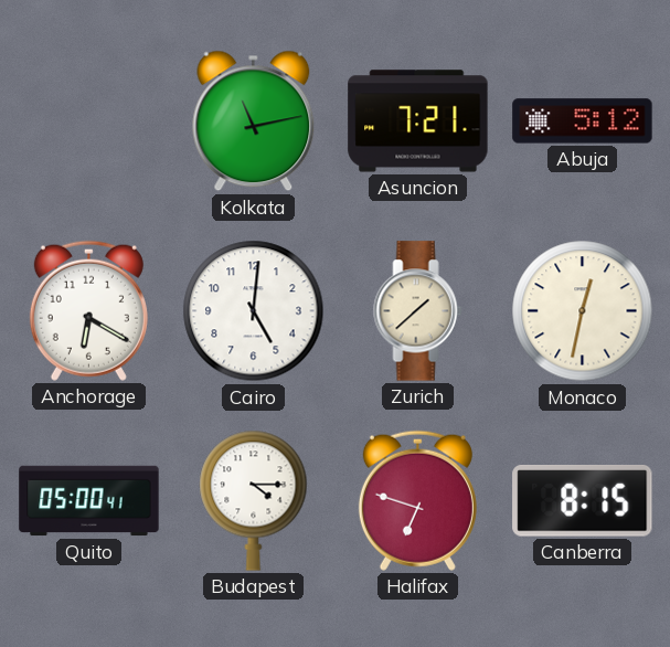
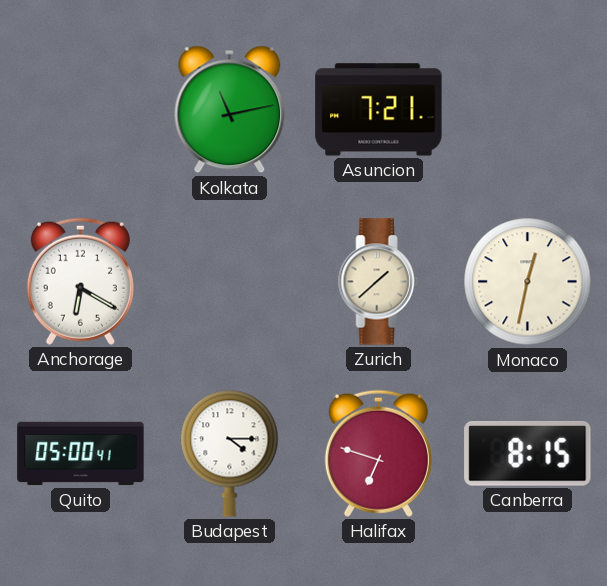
Abuja: 5:12 -> none
Cairo: 5:01 -> none
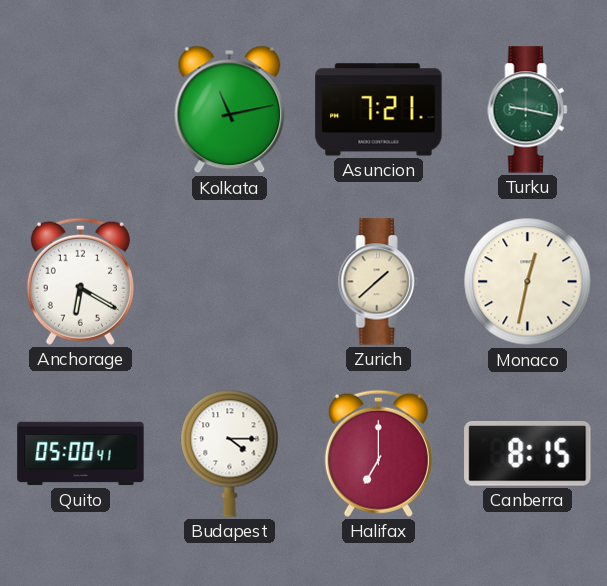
Turku: none -> 9:17
Halifax: 6:48 -> 7:00
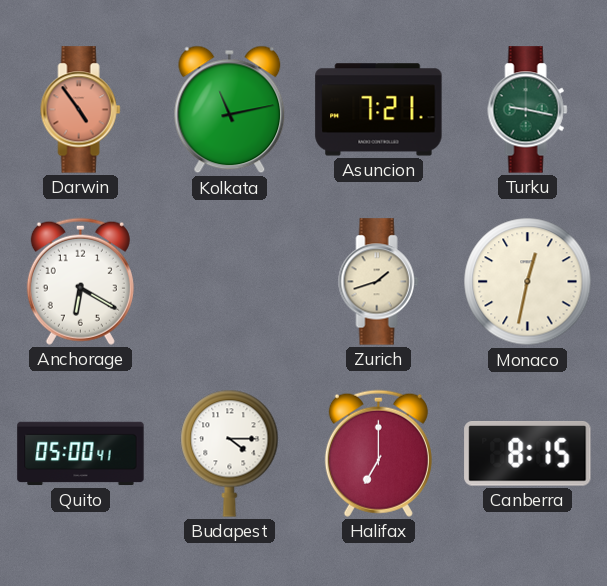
Darwin: none -> 4:54
Zurich: 1:38 -> 1:42
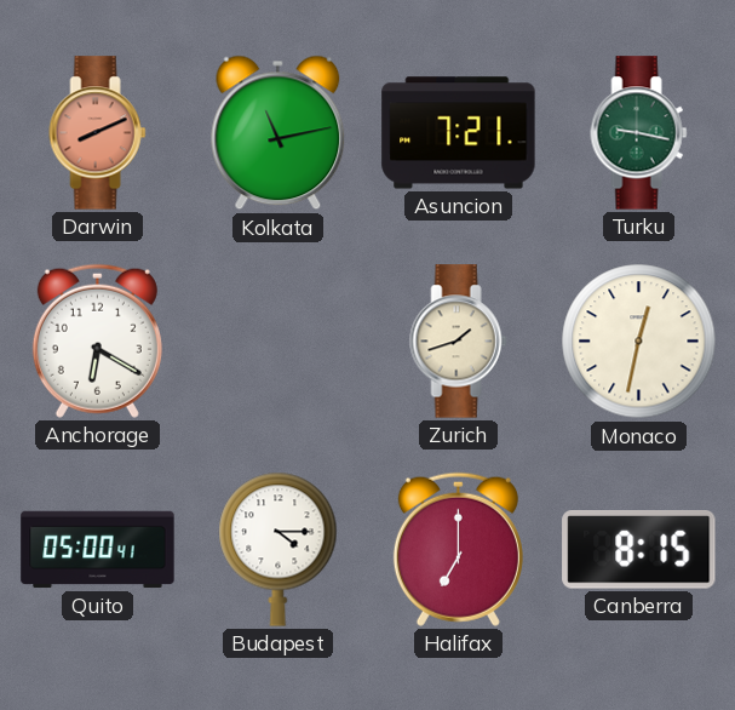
Darwin: 4:54 -> 8:11
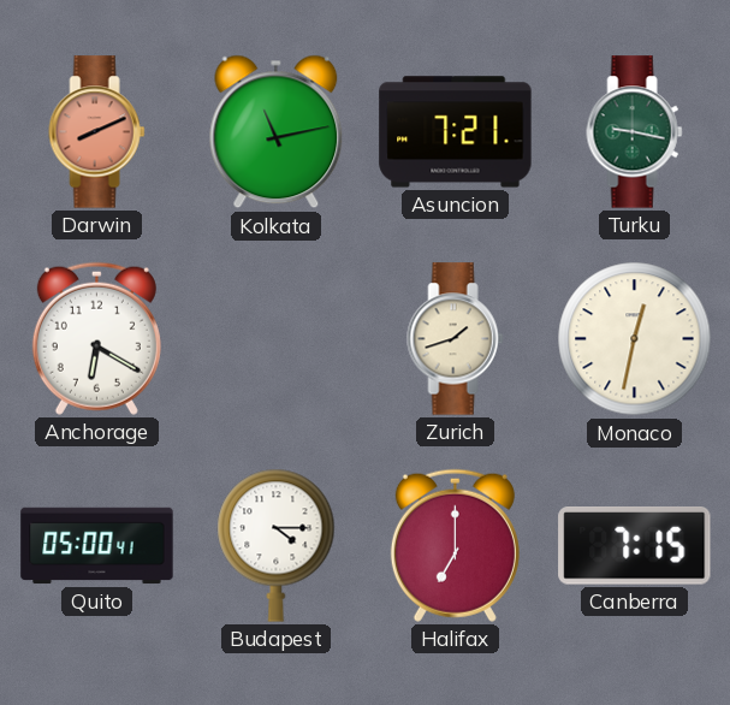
Canberra: 8:15 -> 7:15
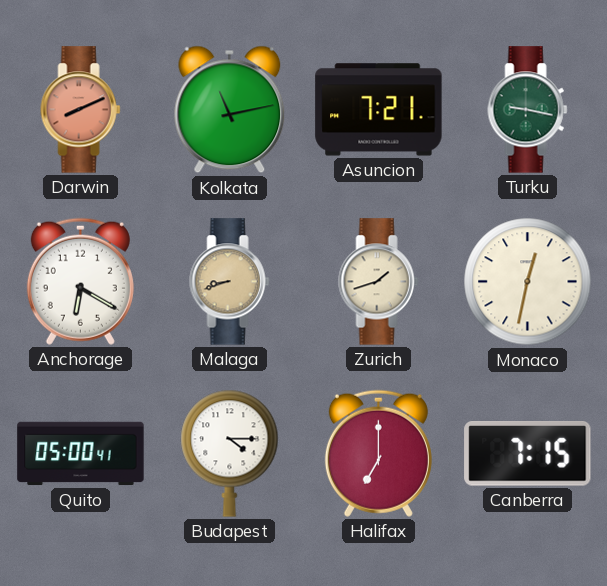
Malaga: none -> 8:42
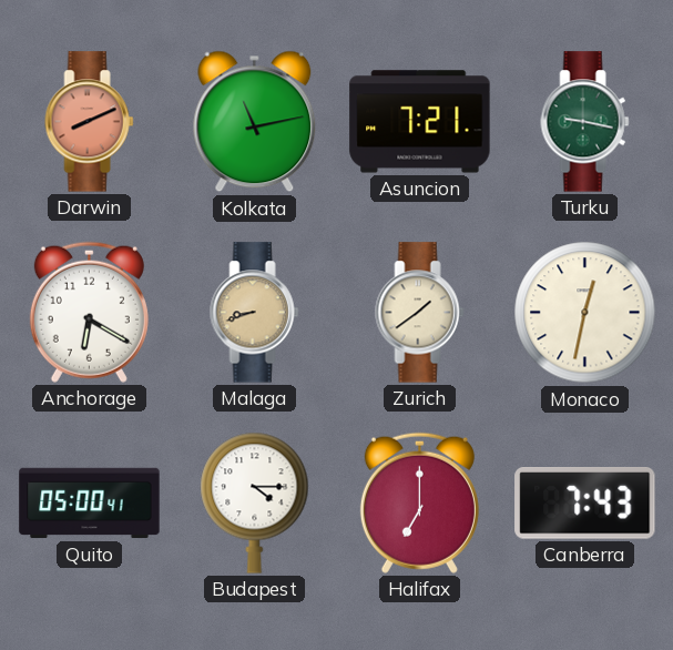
Zurich: 1:42 -> 1:39
Canberra: 7:15 -> 7:43
